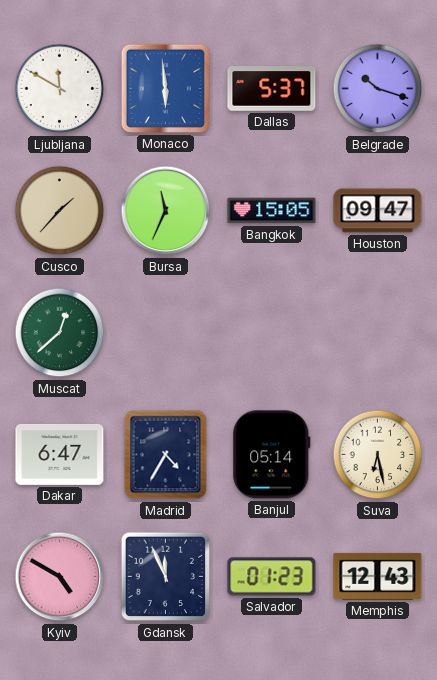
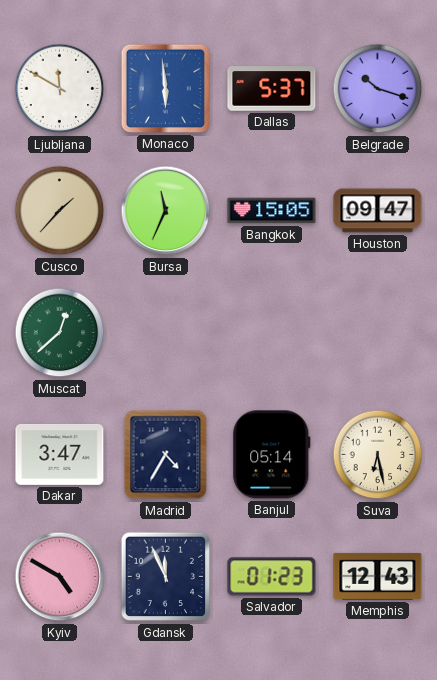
Dakar: 6:47 -> 3:47
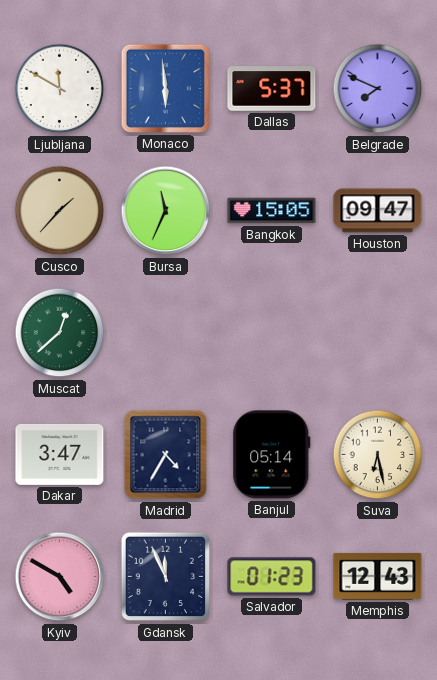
Belgrade: 10:18 -> 7:49
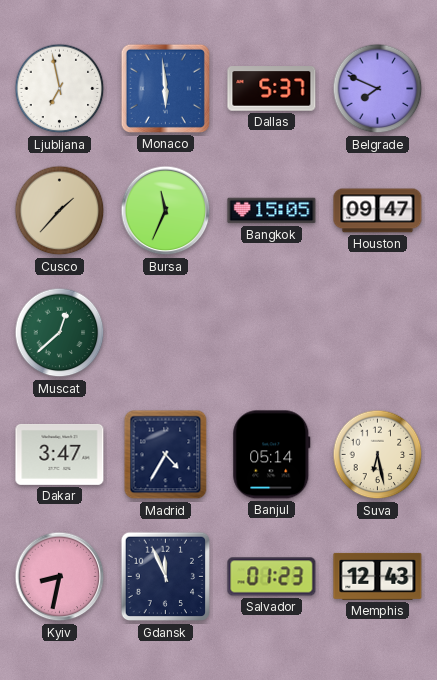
Ljubljana: 11:50 -> 6:58
Kyiv: 4:50 -> 8:32
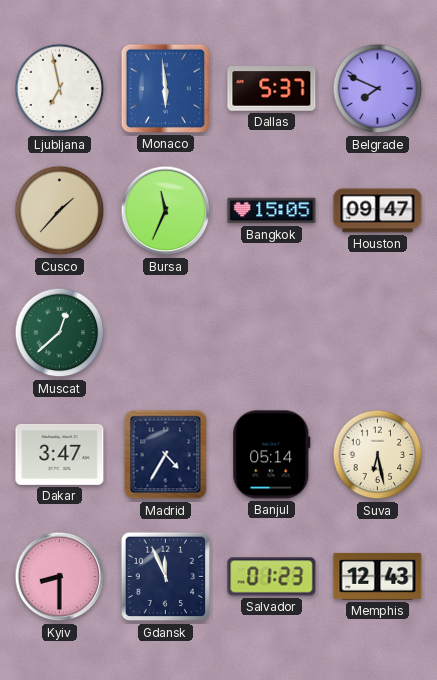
Kyiv: 8:32 -> 8:30
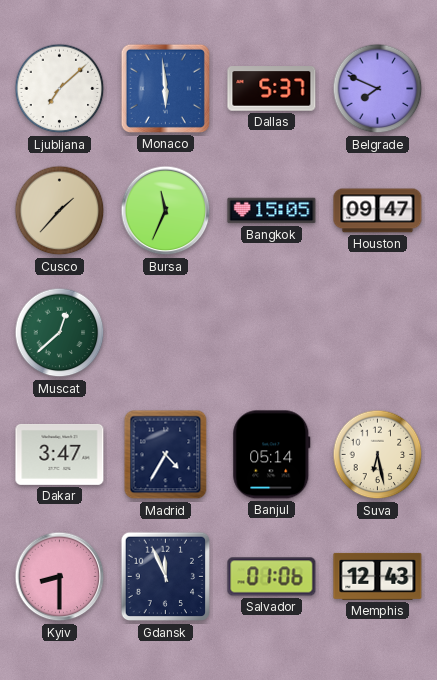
Ljubljana: 6:58 -> 7:08
Salvador: 01:23 -> 01:06
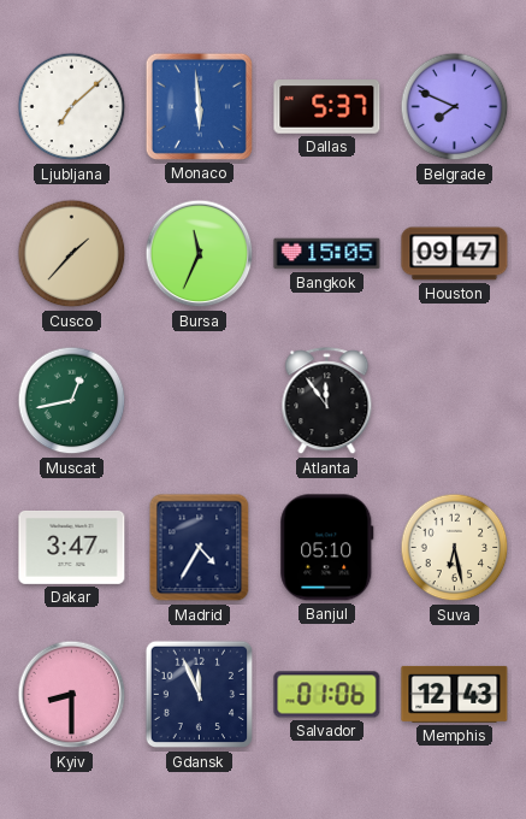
Muscat: 12:38 -> 12:43
Atlanta: none -> 11:54
Banjul: 05:14 -> 05:10
